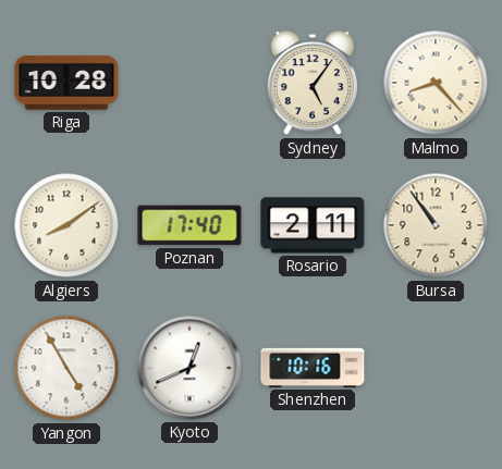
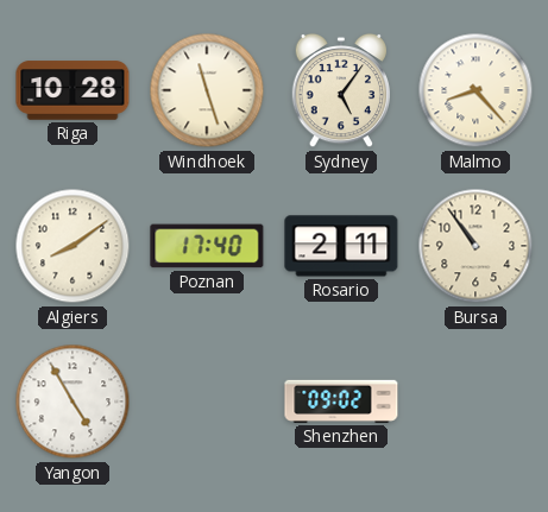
Windhoek: none -> 11:27
Kyoto: 12:41 -> none
Shenzhen: 10:16 -> 09:02
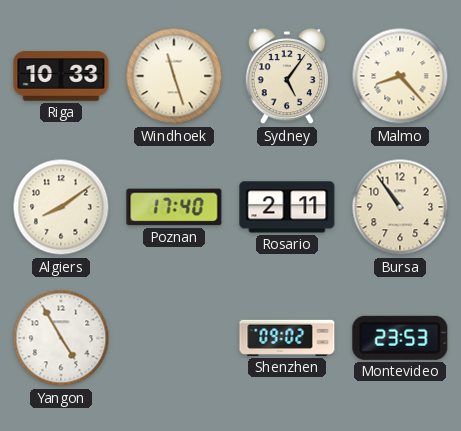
Riga: 10:28 -> 10:33
Montevideo: none -> 23:53
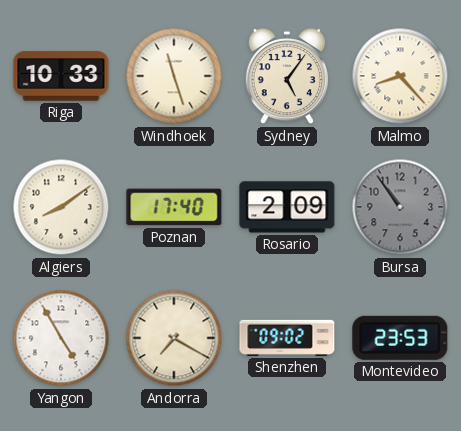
Rosario: 2:11 -> 2:09
Bursa dial: cream -> grey
Andorra: none -> 7:20
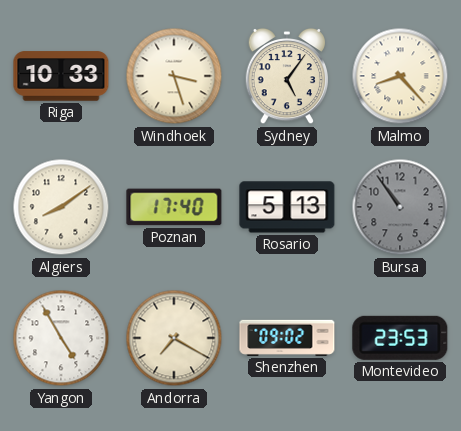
Windhoek: 11:27 -> 3:27
Rosario: 2:09 -> 5:13
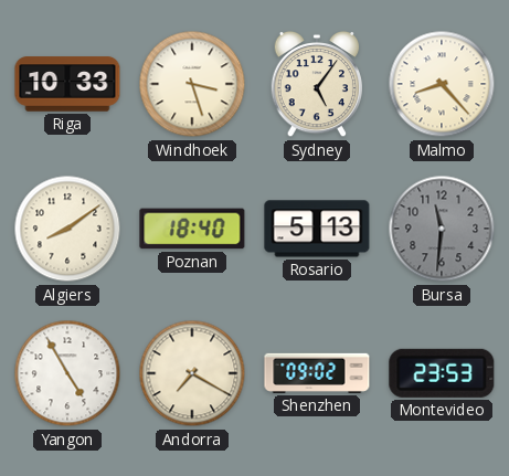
Poznan: 17:40 -> 18:40
Bursa: 10:54 -> 11:31
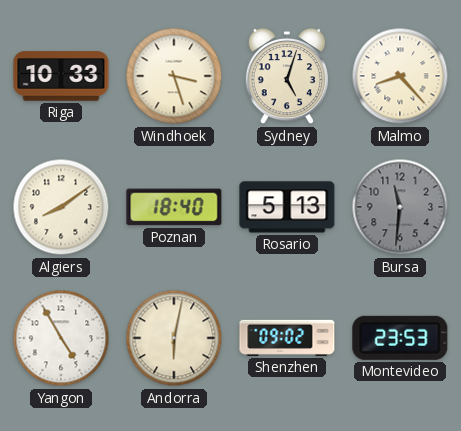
Sydney: 5:06 -> 5:03
Andorra: 7:20 -> 6:02
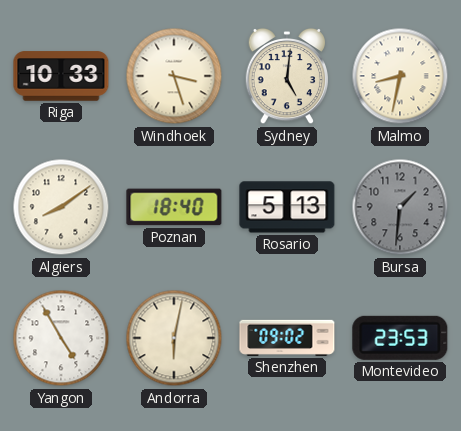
Sydney: 5:03 -> 5:01
Malmo: 8:23 -> 8:32
Bursa: 11:31 -> 1:31
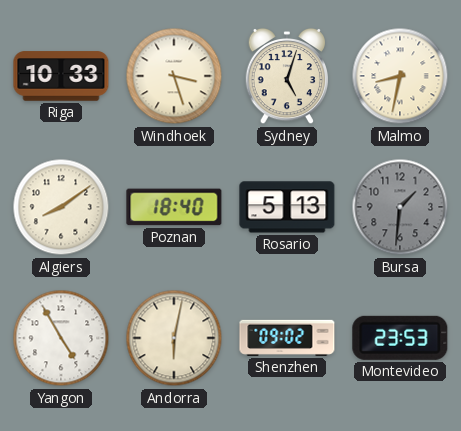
Sydney: 5:01 -> 5:03
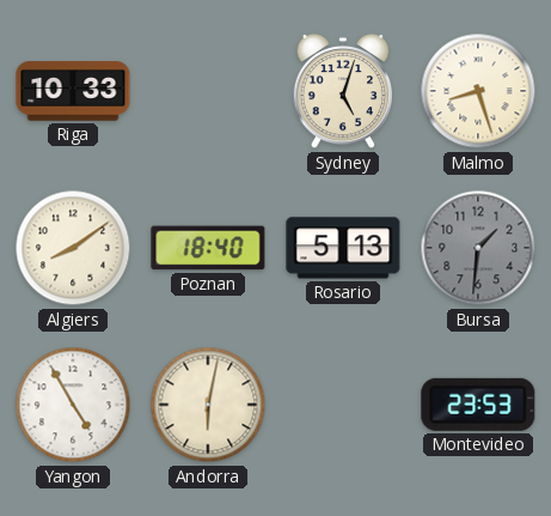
Windhoek: 3:27 -> none
Malmo: 8:32 -> 8:27
Shenzhen: 09:02 -> none
